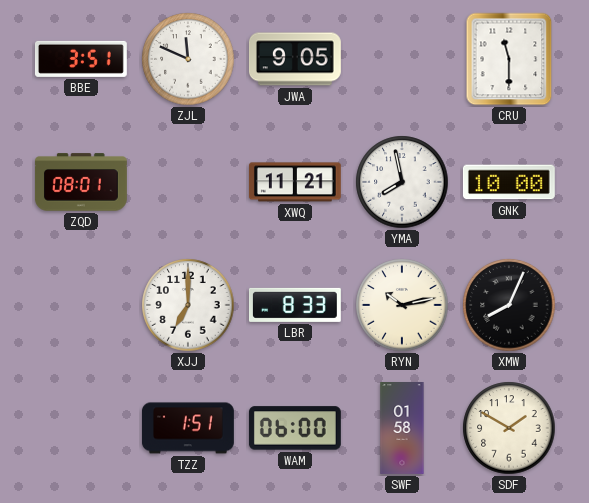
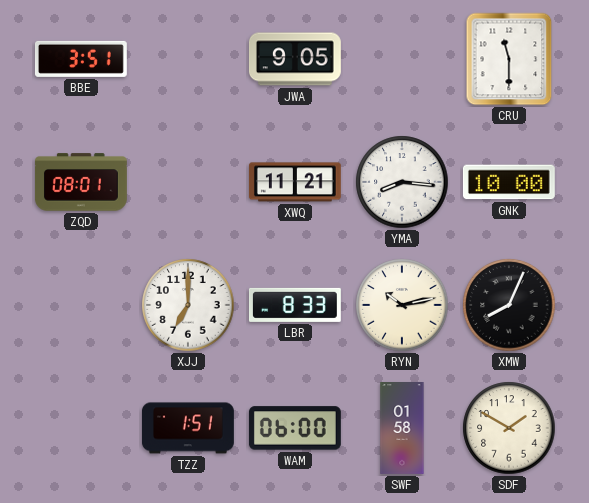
ZJL: 11:49 -> none
YMA: 7:58 -> 8:16
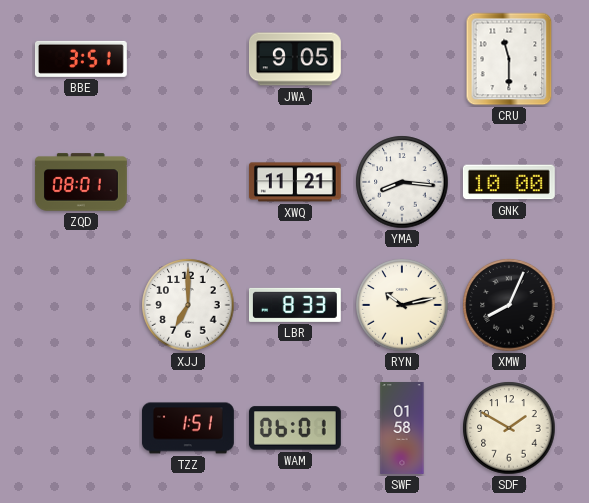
WAM: 06:00 -> 06:01
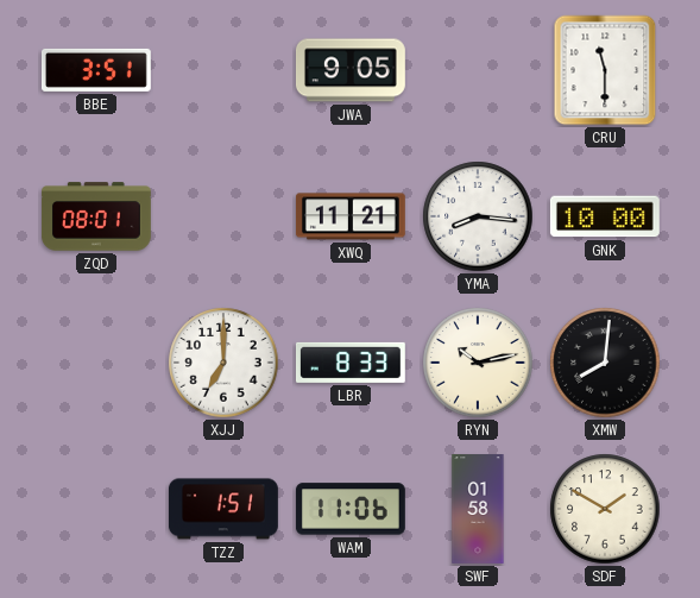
XMW: 8:04 -> 8:01
WAM: 06:01 -> 11:06
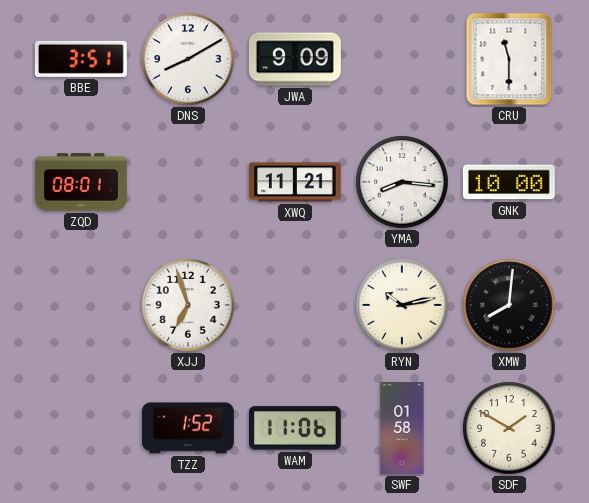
DNS: none -> 8:10
JWA: 9:05 -> 9:09
XJJ: 7:00 -> 6:57
LBR: 8:33 -> none
TZZ: 1:51 -> 1:52
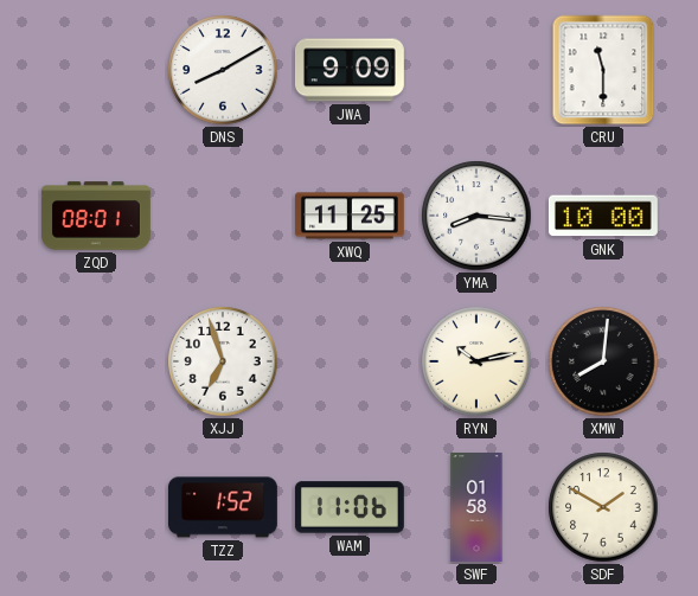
BBE: 3:51 -> none
XWQ: 11:21 -> 11:25
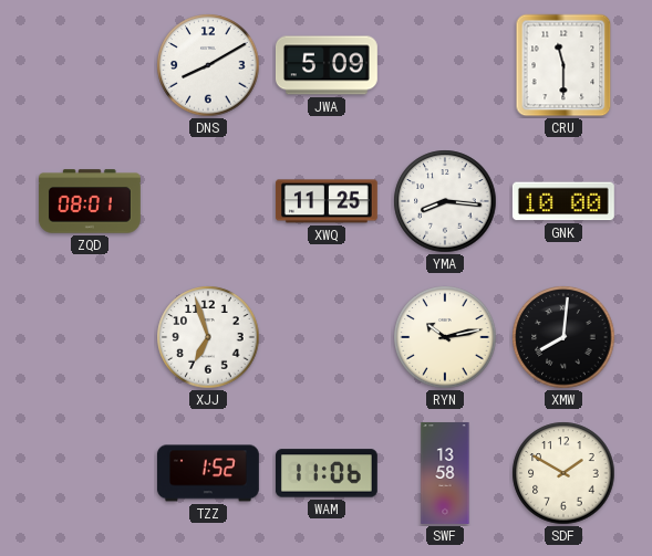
JWA: 9:09 -> 5:09
SWF: 01:58 -> 13:58
